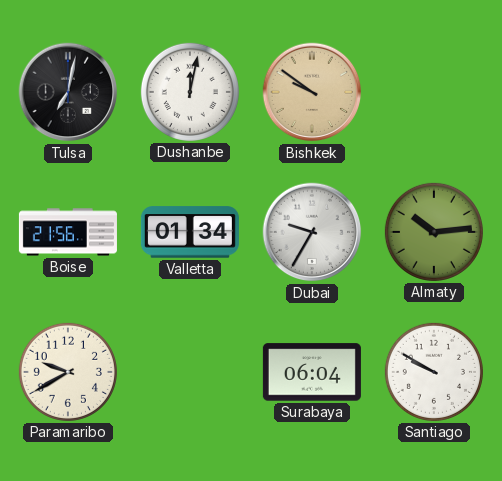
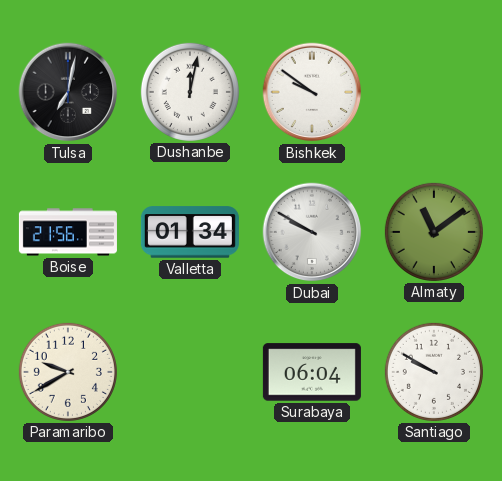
Bishkek dial: champagne -> white
Dubai: 9:35 -> 9:50
Almaty: 10:14 -> 11:09
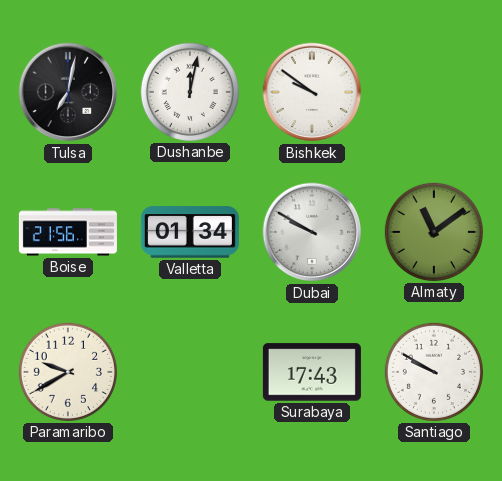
Surabaya: 06:04 -> 17:43
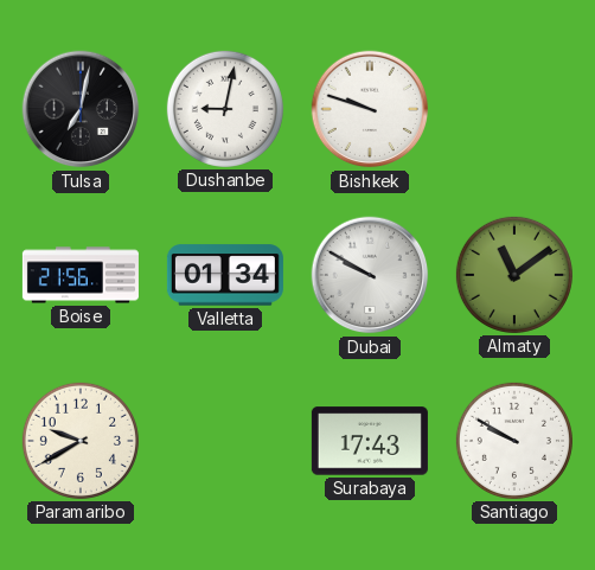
Dushanbe: 12:02 -> 9:02
Bishkek: 9:51 -> 9:48
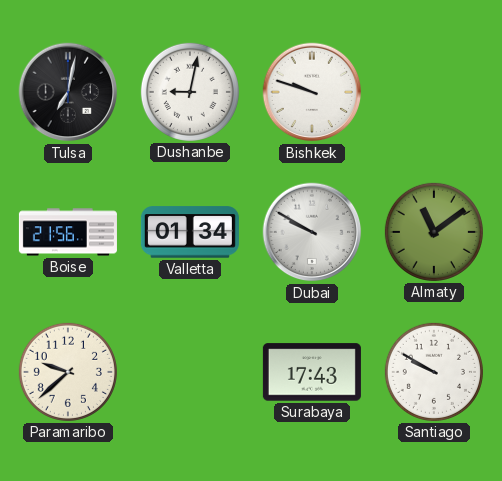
Paramaribo: 9:40 -> 9:38
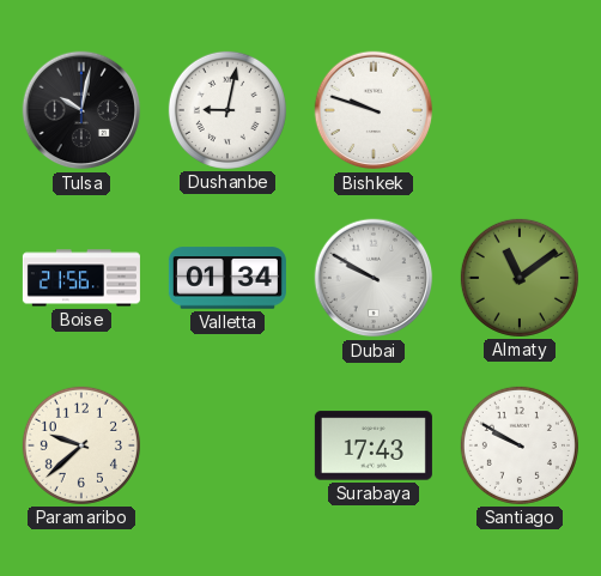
Tulsa: 7:02 -> 10:02
